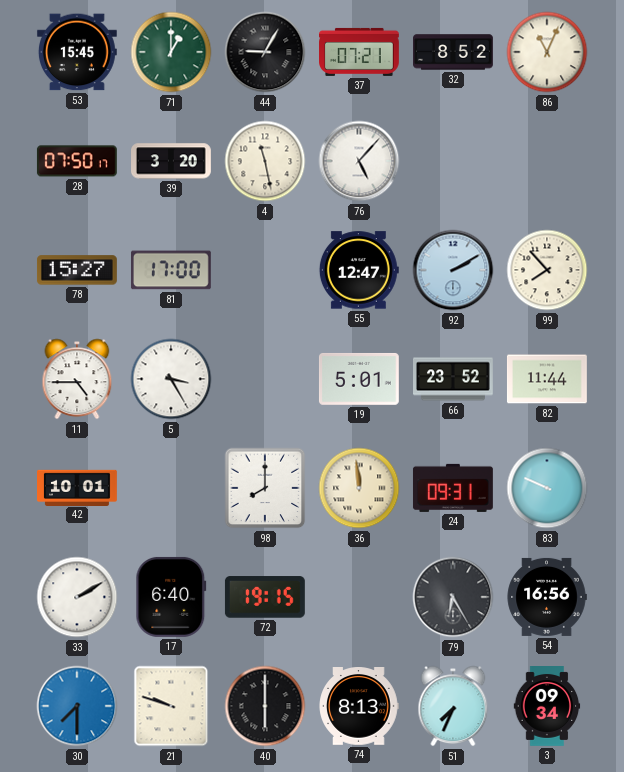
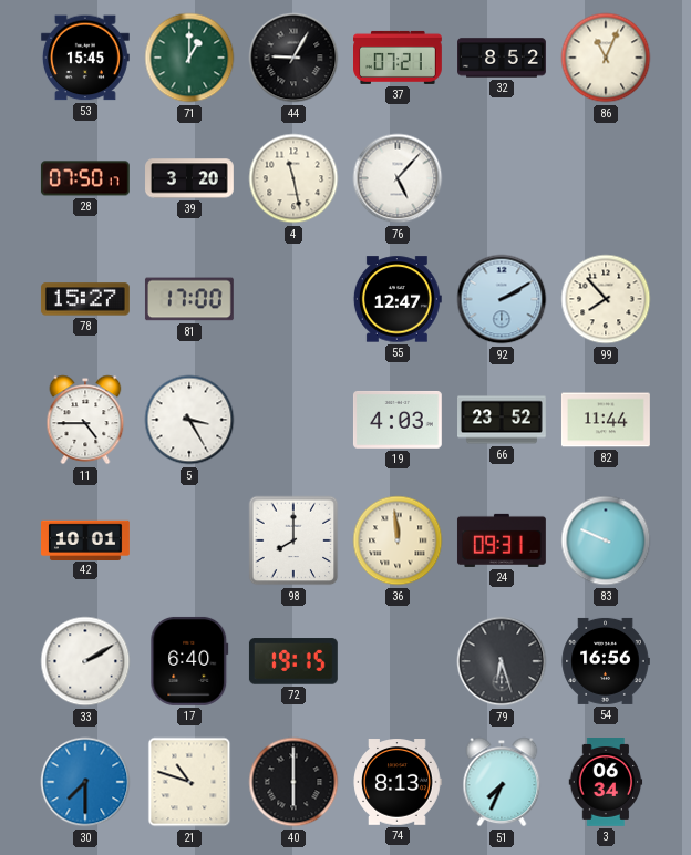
19: 5:01 -> 4:03
79: 6:25 -> 6:27
21: 9:48 -> 10:48
3: 09:34 -> 06:34
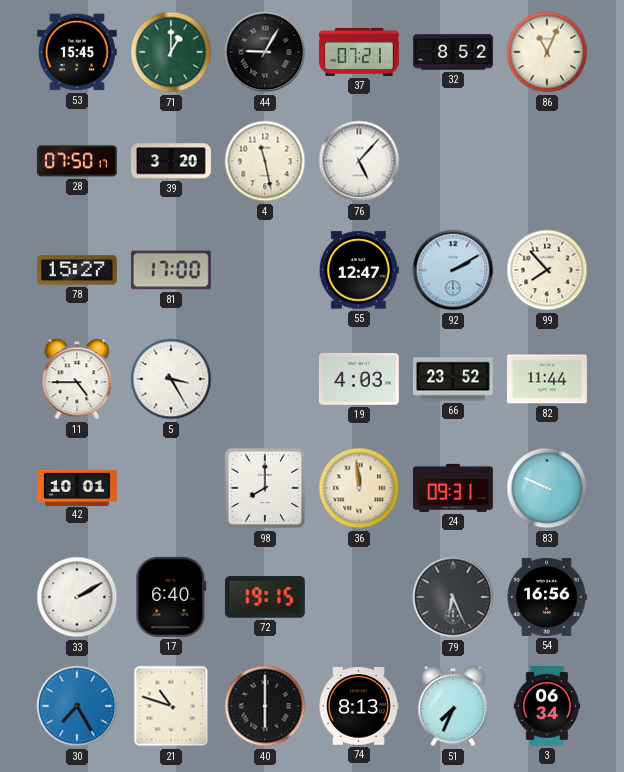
79: 6:27 -> 6:26
30: 7:30 -> 7:25
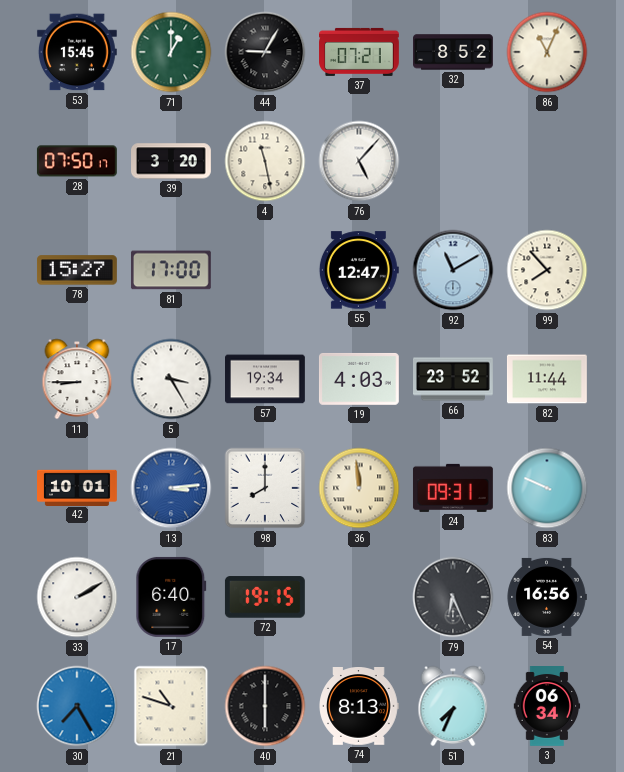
92: 2:10 -> 11:10
11: 4:45 -> 8:45
57: none -> 19:34
13: none -> 3:14
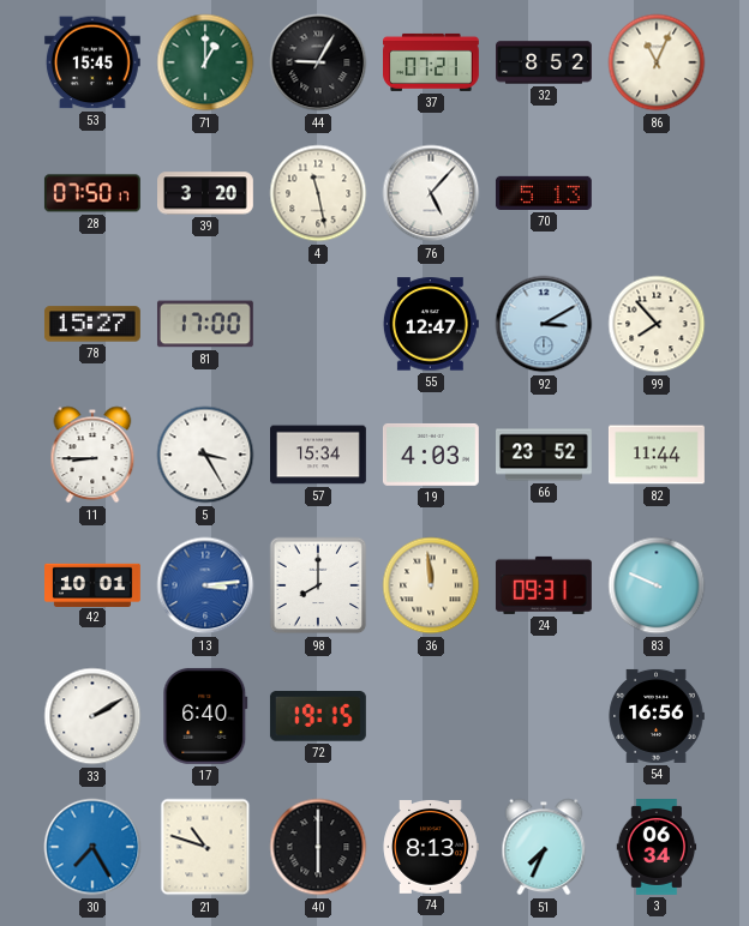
70: none -> 5:13
92: 11:10 -> 3:10
57: 19:34 -> 15:34
79: 6:26 -> none
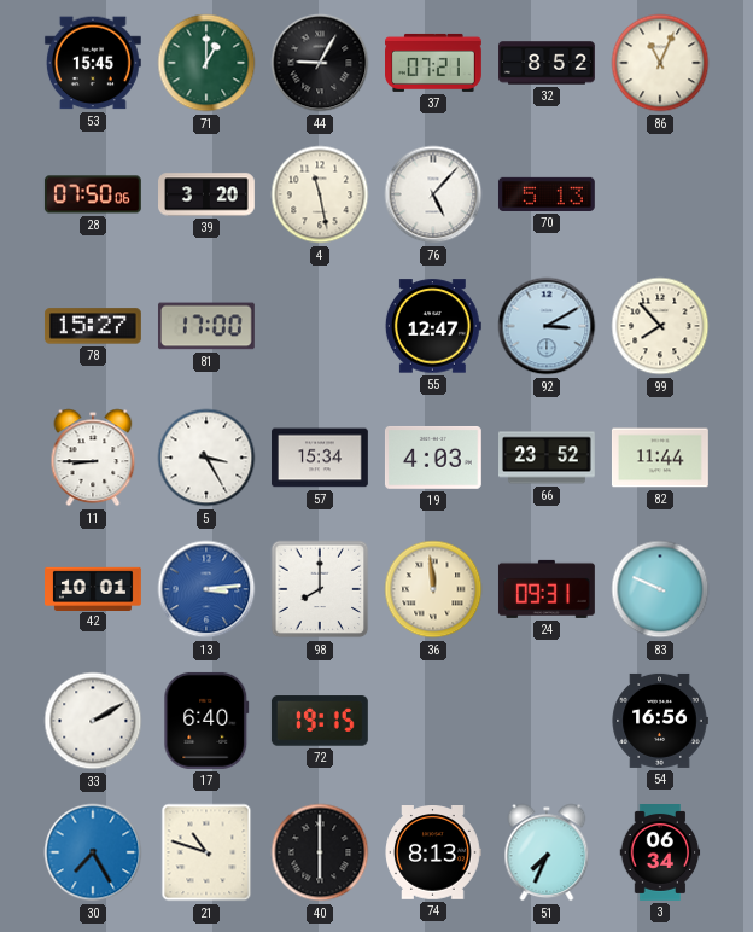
28: 07:50:17 -> 07:50:06
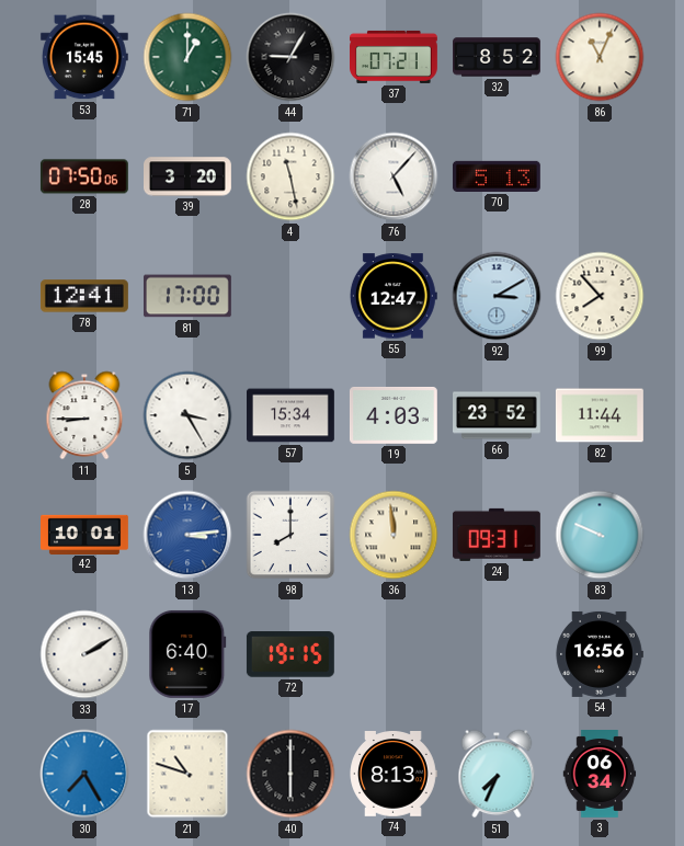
78: 15:27 -> 12:41
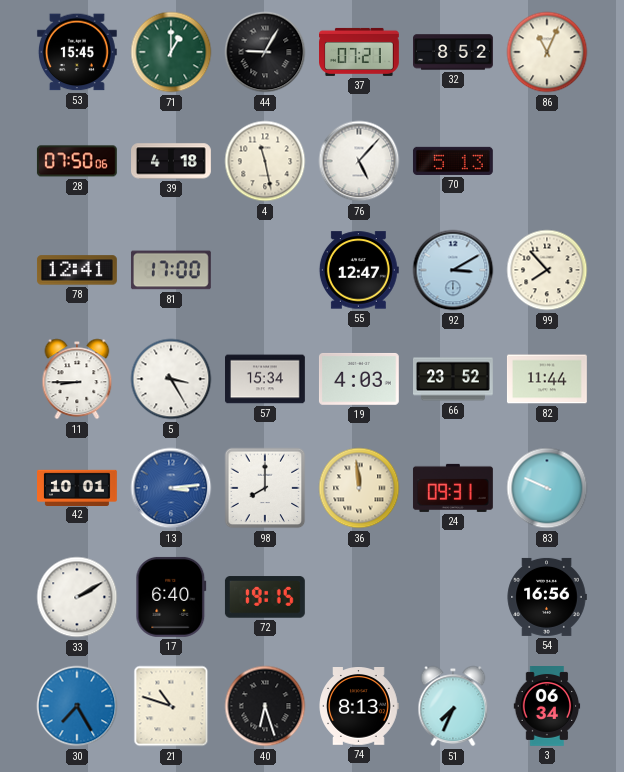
39: 3:20 -> 4:18
40: 6:00 -> 6:27
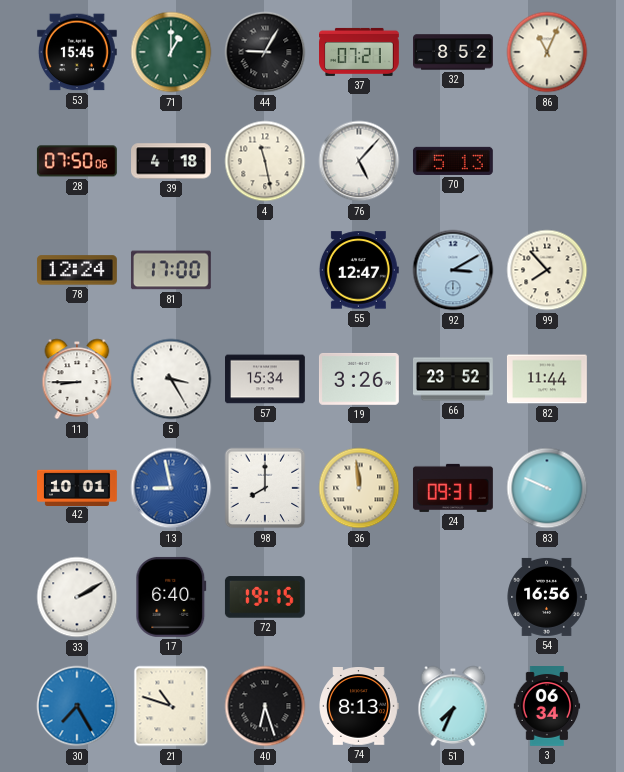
78: 12:41 -> 12:24
19: 4:03 -> 3:26
13: 3:14 -> 8:58
